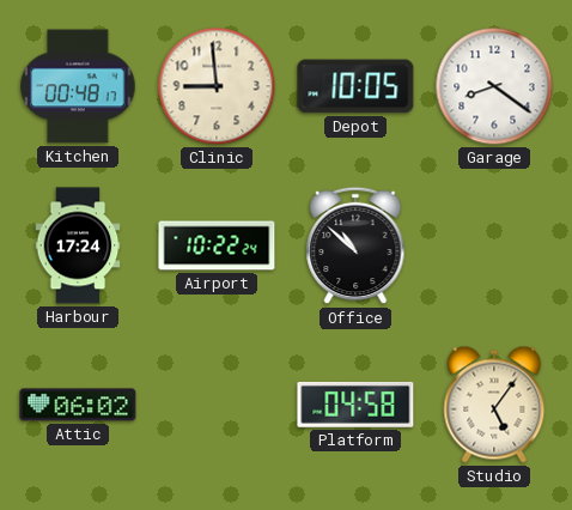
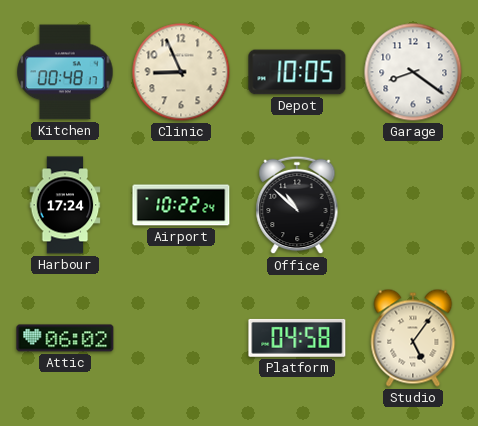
Clinic: 8:59 -> 8:56
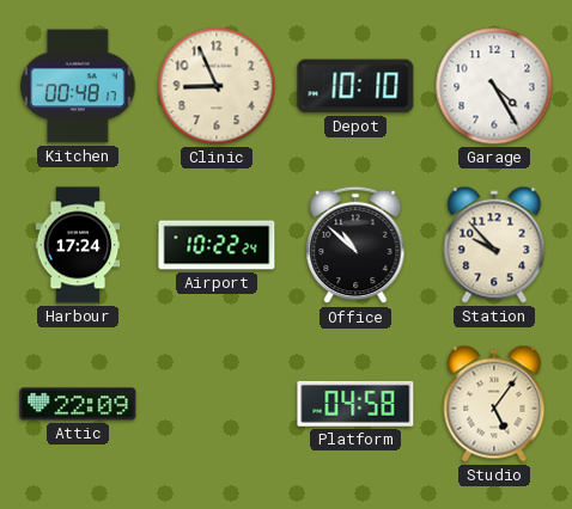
Depot: 10:05 -> 10:10
Garage: 8:21 -> 4:25
Station: none -> 9:53
Attic: 06:02 -> 22:09
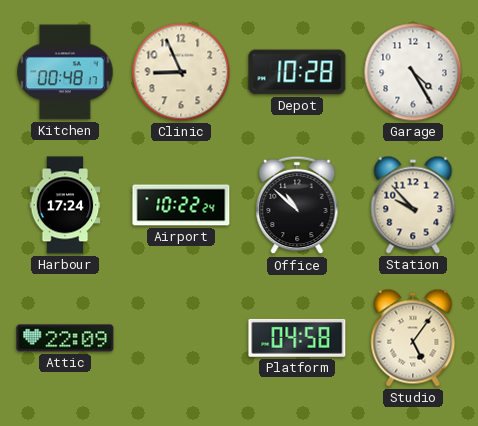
Depot: 10:10 -> 10:28
